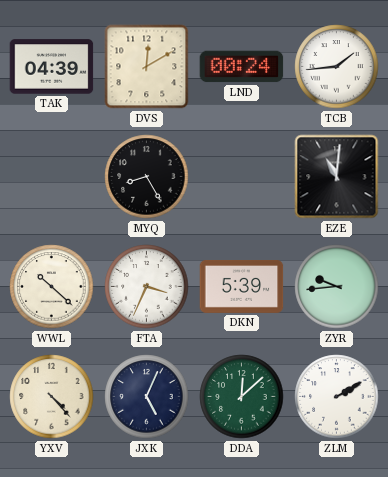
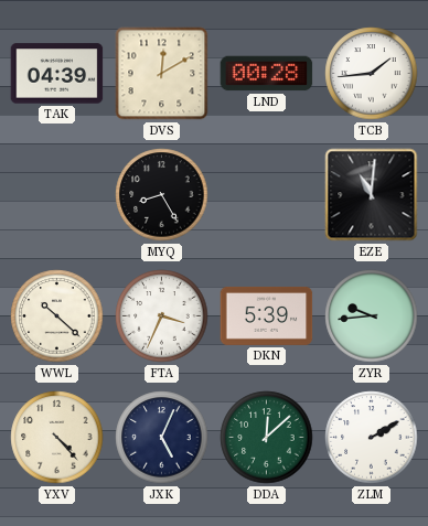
LND: 00:24 -> 00:28
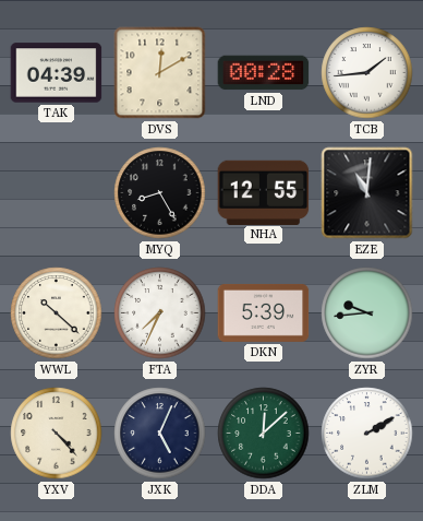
NHA: none -> 12:55
FTA: 3:34 -> 7:34
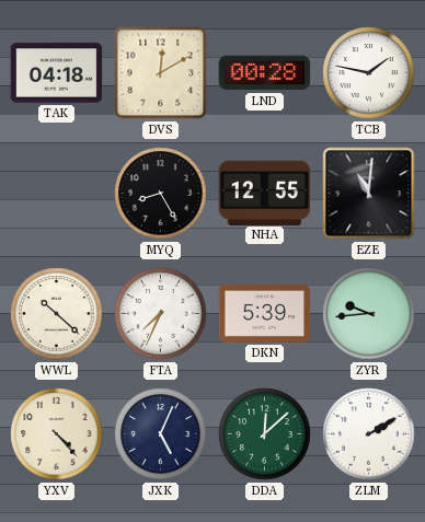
TAK: 04:39 -> 04:18
TCB: 1:44 -> 1:47
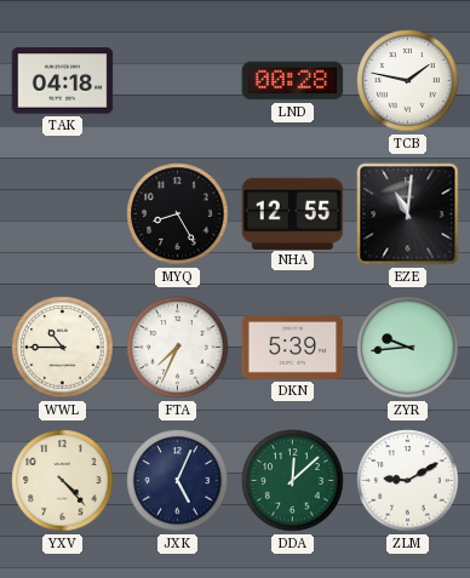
DVS: 12:10 -> none
WWL: 10:22 -> 10:45
ZLM: 2:10 -> 9:10
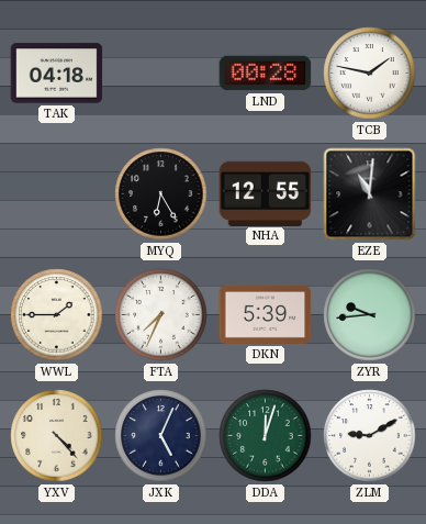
MYQ: 8:25 -> 6:25
WWL: 10:45 -> 1:45
DDA: 12:08 -> 12:03
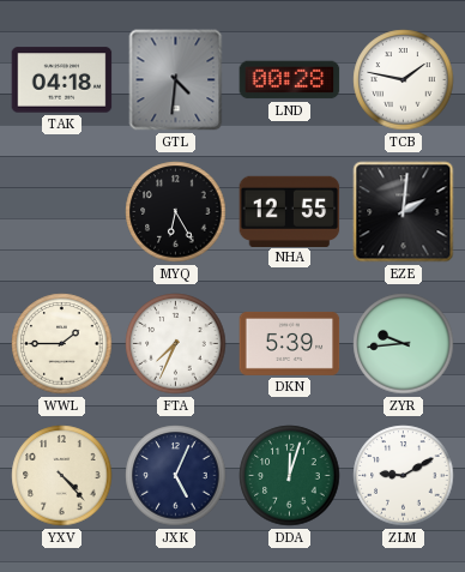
GTL: none -> 4:31
EZE: 11:01 -> 2:01
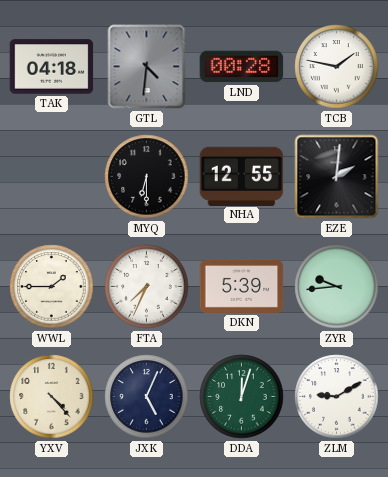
MYQ: 6:25 -> 6:30
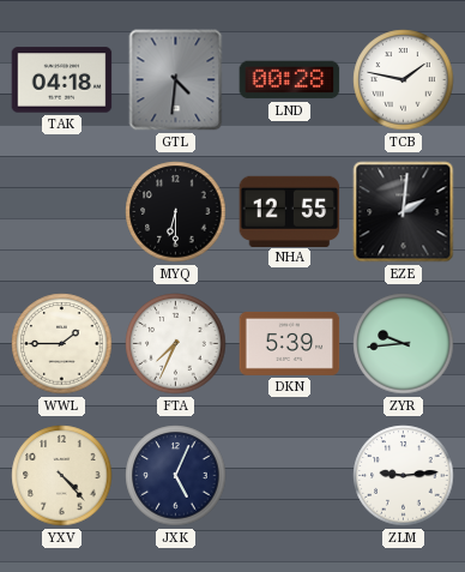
DDA: 12:03 -> none
ZLM: 9:10 -> 9:14
